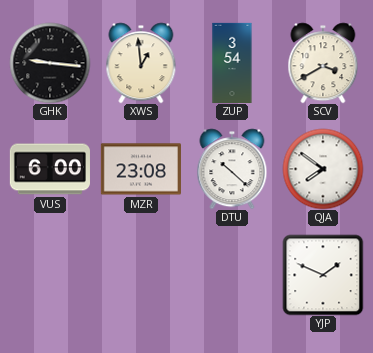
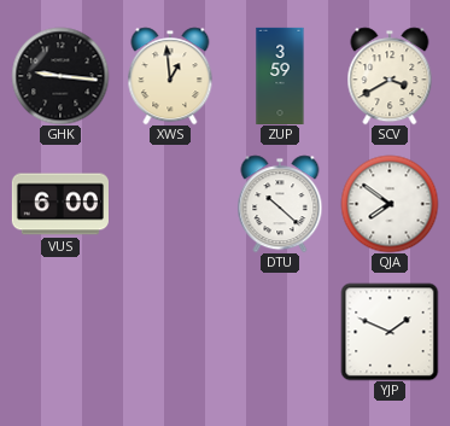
ZUP: 3:54 -> 3:59
MZR: 23:08 -> none
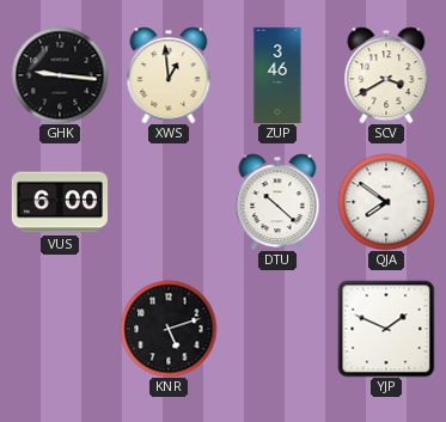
ZUP: 3:59 -> 3:46
KNR: none -> 5:12
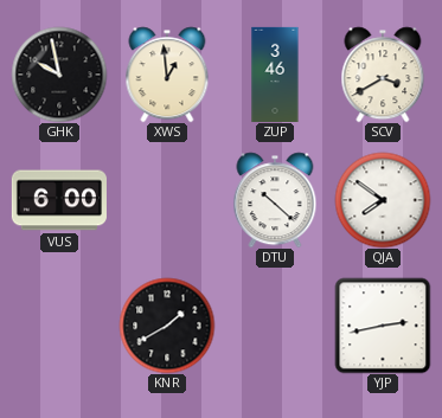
GHK: 9:16 -> 9:58
KNR: 5:12 -> 1:40
YJP: 1:49 -> 2:43
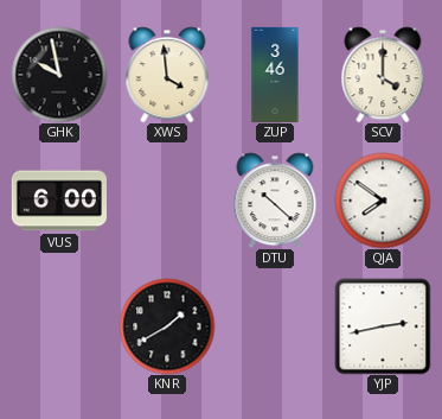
XWS: 12:59 -> 3:59
SCV: 3:40 -> 4:00
